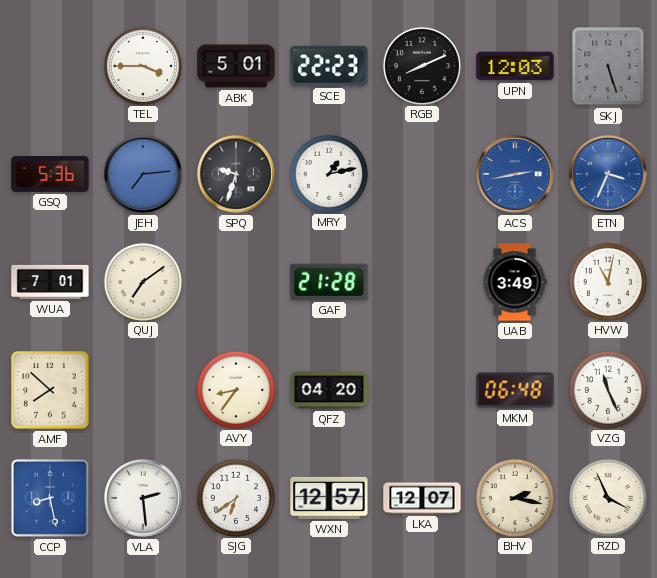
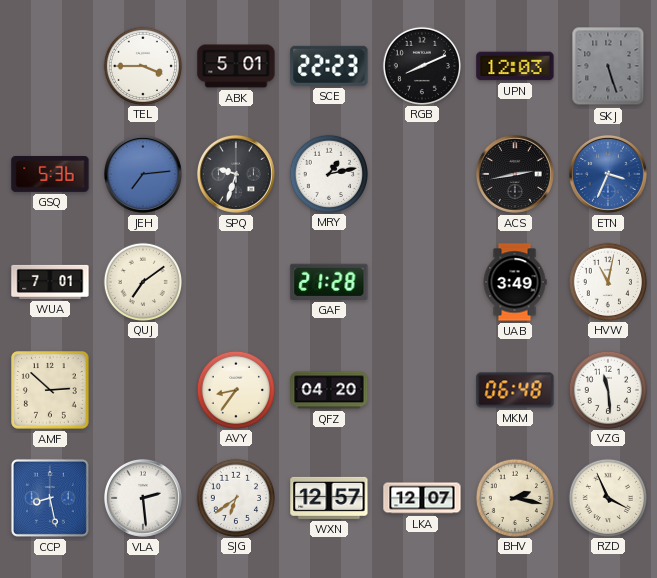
ACS dial: blue -> black
AMF: 7:52 -> 2:52
VZG: 11:26 -> 11:29
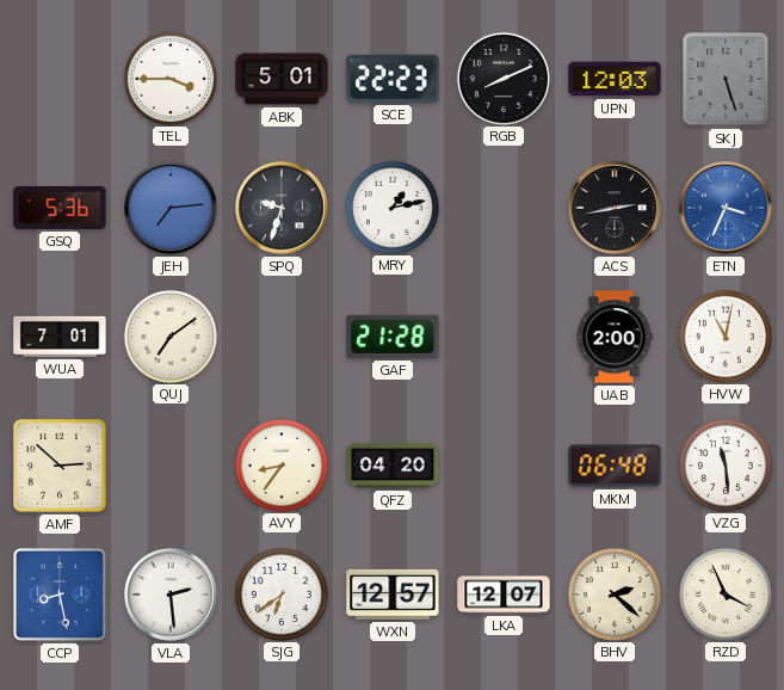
UAB: 3:49 -> 2:00
BHV: 2:17 -> 2:22
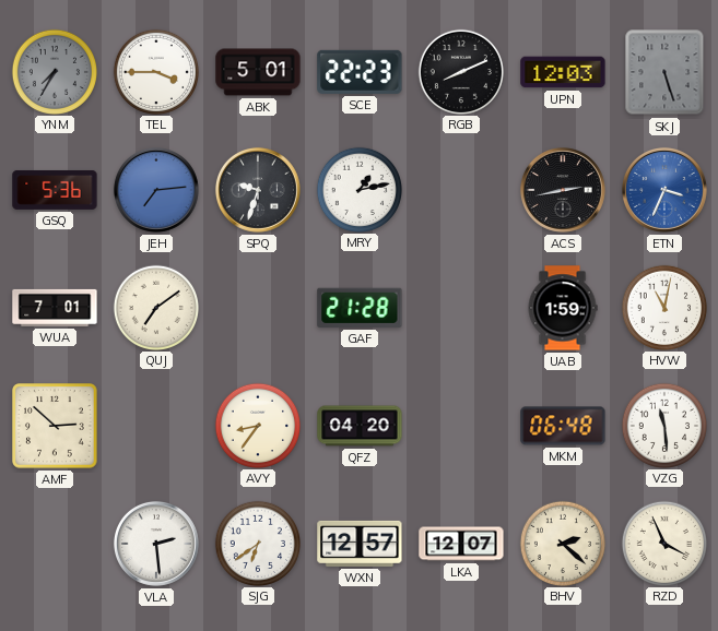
YNM: none -> 7:35
UAB: 2:00 -> 1:59
CCP: 8:28 -> none
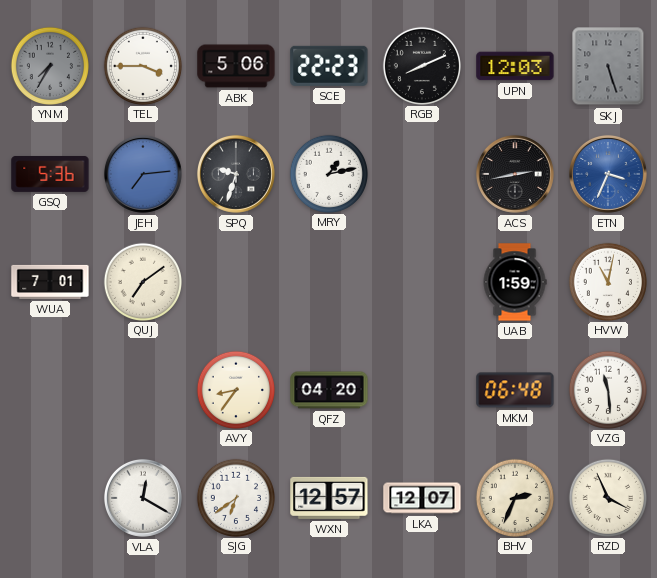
ABK: 5:01 -> 5:06
GAF: 21:28 -> none
AMF: 2:52 -> none
VLA: 2:29 -> 12:20
BHV: 2:22 -> 2:34
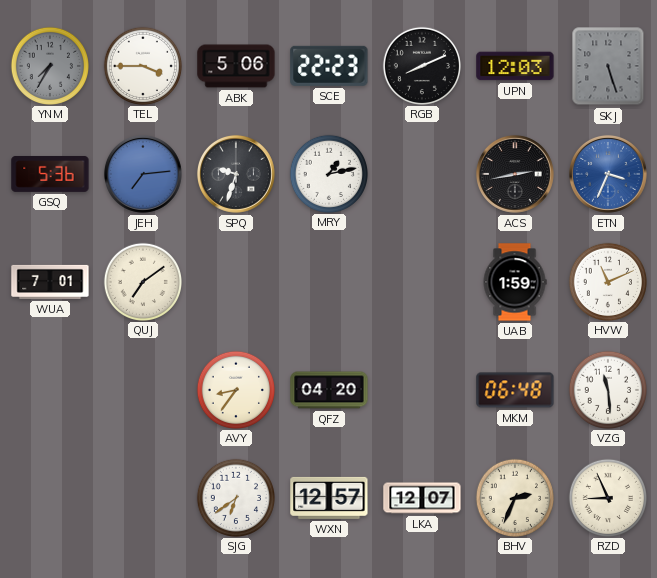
HVW: 11:02 -> 11:11
VLA: 12:20 -> none
RZD: 3:56 -> 8:56
